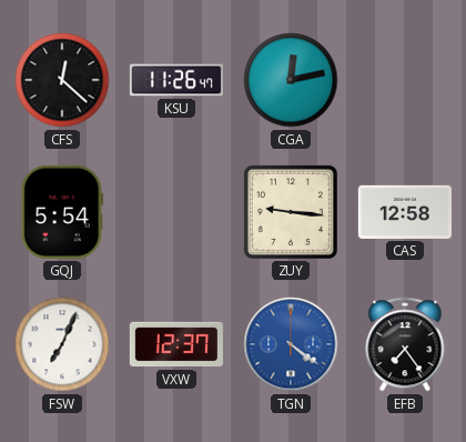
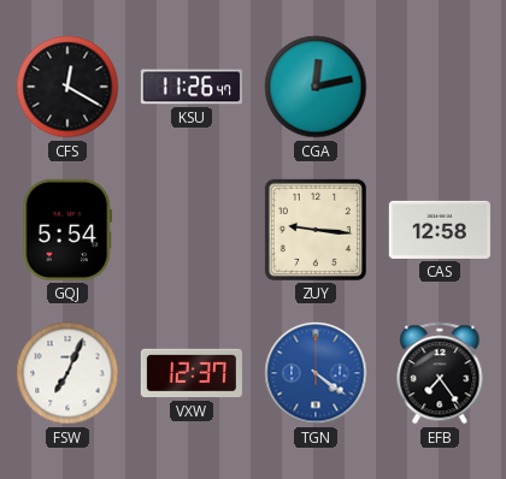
CFS: 12:22 -> 12:20
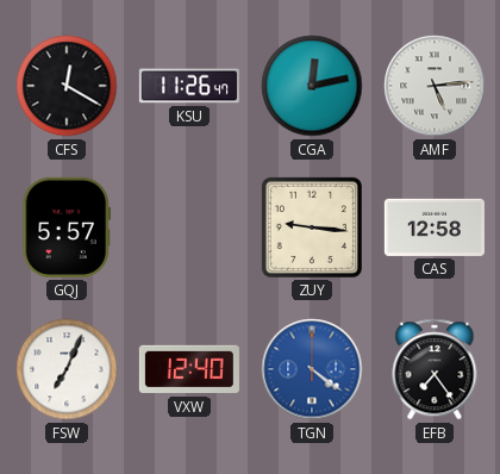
AMF: none -> 5:14
GQJ: 5:54 -> 5:57
VXW: 12:37 -> 12:40
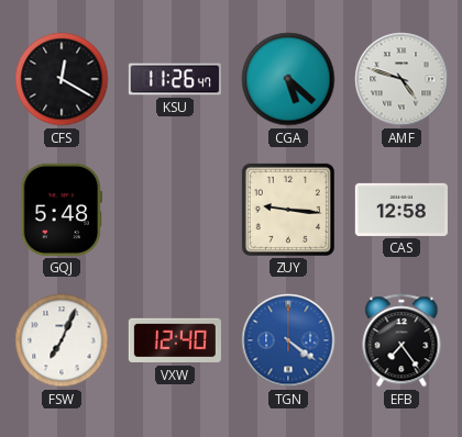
CGA: 12:13 -> 5:22
AMF: 5:14 -> 4:48
GQJ: 5:57 -> 5:48
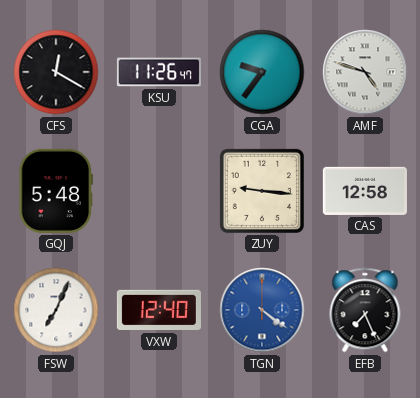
CGA: 5:22 -> 9:36
EFB: 7:24 -> 7:26
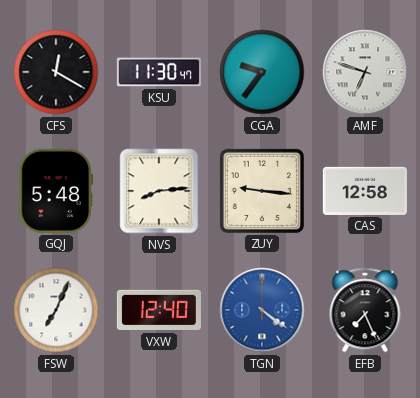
KSU: 11:26 -> 11:30
AMF: 4:48 -> 6:48
NVS: none -> 8:14
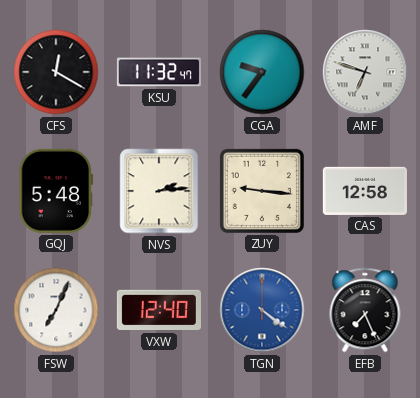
KSU: 11:30 -> 11:32
NVS: 8:14 -> 2:14
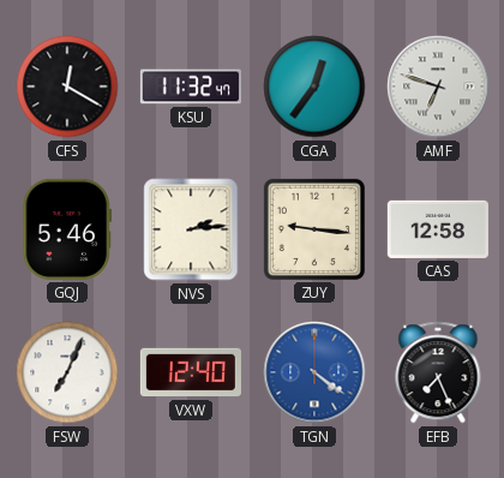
CGA: 9:36 -> 12:36
GQJ: 5:48 -> 5:46
